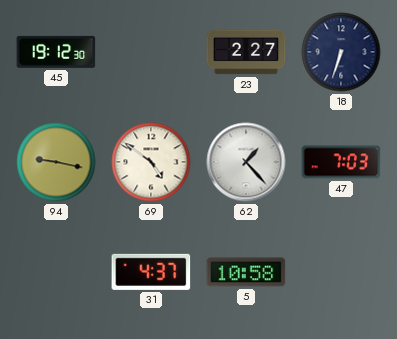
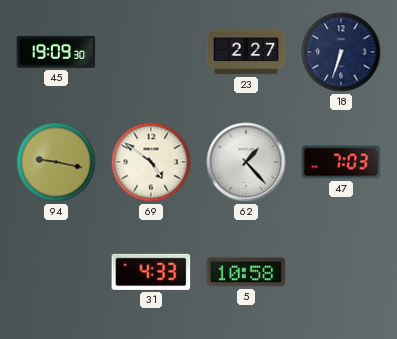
45: 19:12 -> 19:09
31: 4:37 -> 4:33
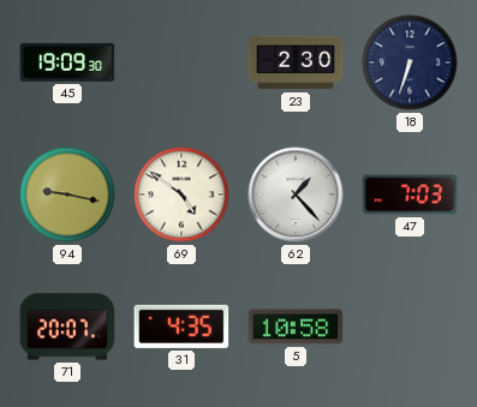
23: 2:27 -> 2:30
71: none -> 20:07
31: 4:33 -> 4:35
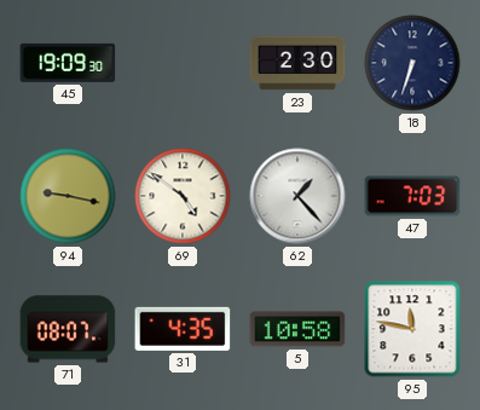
71: 20:07 -> 08:07
95: none -> 11:47
